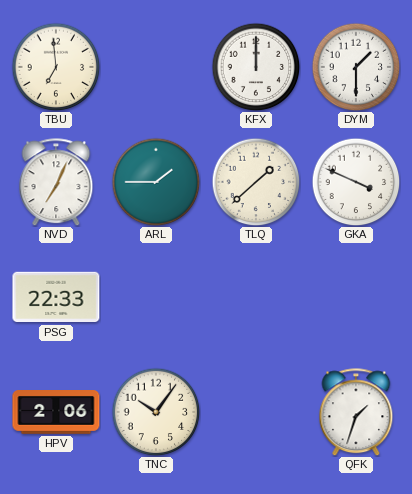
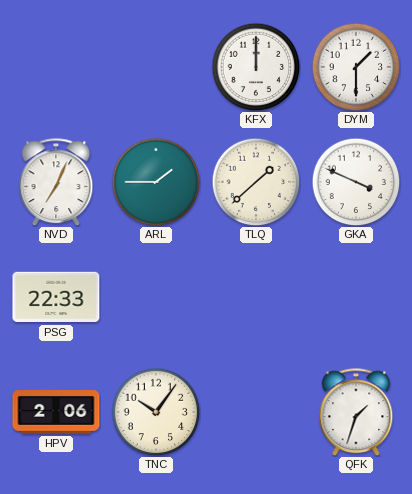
TBU: 6:59 -> none
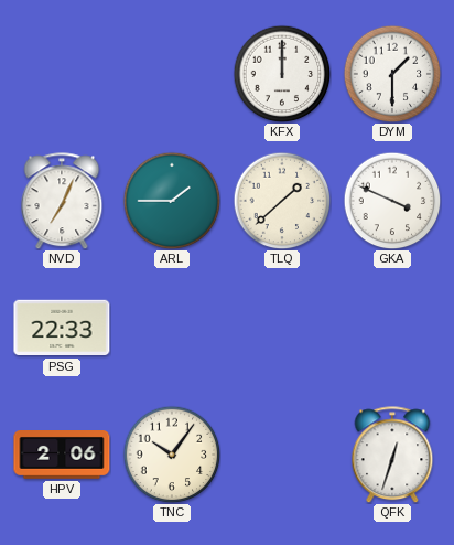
QFK: 1:33 -> 12:33
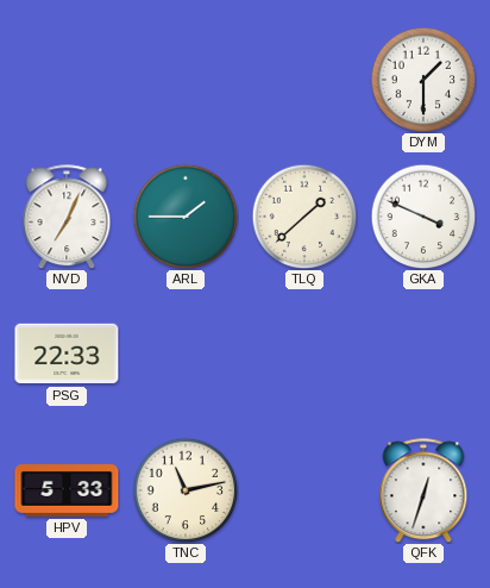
KFX: 12:00 -> none
HPV: 2:06 -> 5:33
TNC: 10:06 -> 11:13
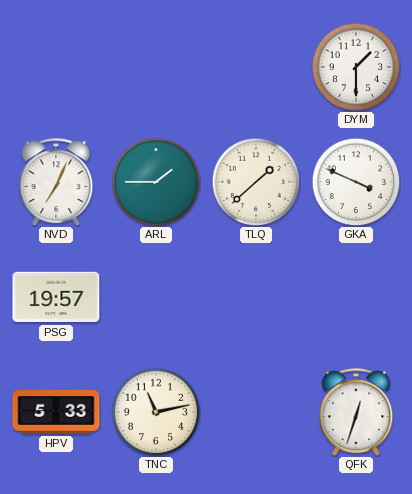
PSG: 22:33 -> 19:57
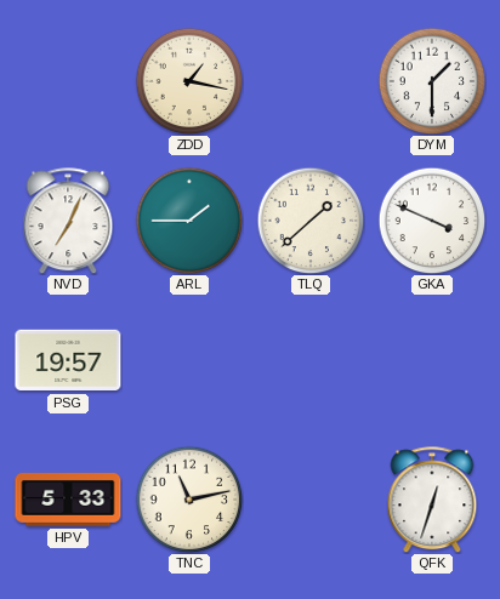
ZDD: none -> 1:17
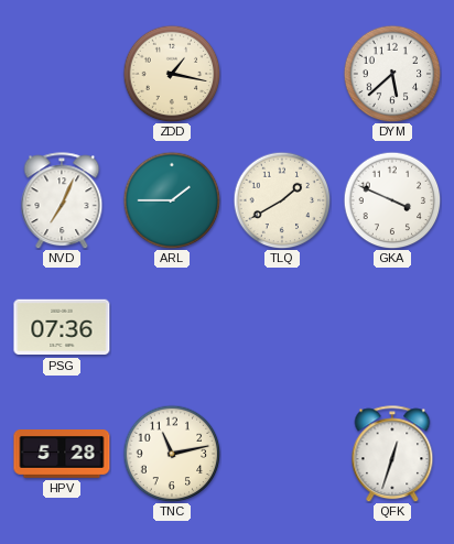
DYM: 1:30 -> 5:38
TLQ: 1:38 -> 1:40
PSG: 19:57 -> 07:36
HPV: 5:33 -> 5:28
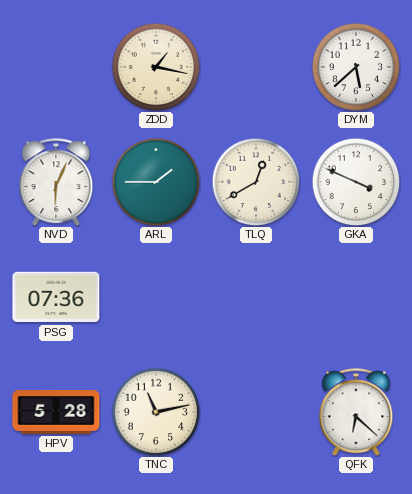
NVD: 7:04 -> 6:04
TLQ: 1:40 -> 12:40
QFK: 12:33 -> 6:22
